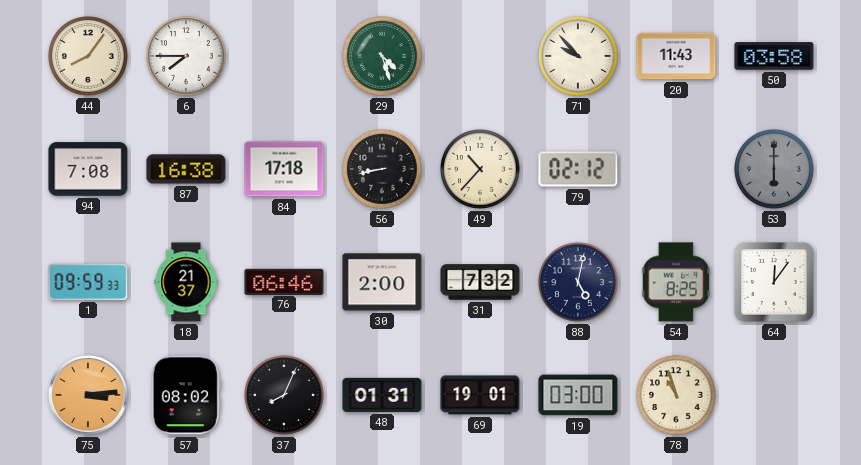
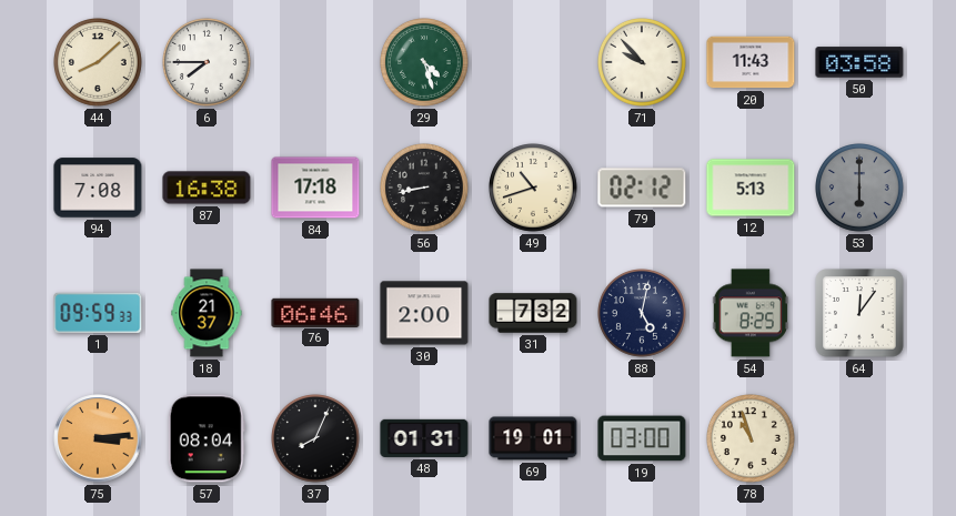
44: 8:06 -> 8:08
49: 10:37 -> 10:42
12: none -> 5:13
57: 08:02 -> 08:04
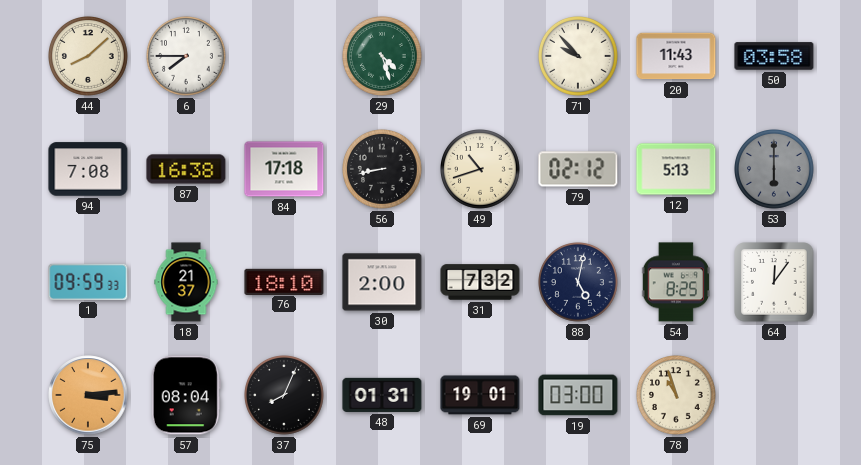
76: 06:46 -> 18:10
